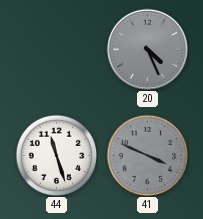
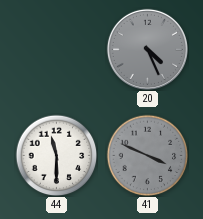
44: 11:27 -> 11:30
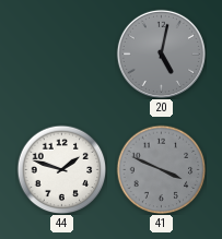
20: 4:26 -> 5:02
44: 11:30 -> 1:48
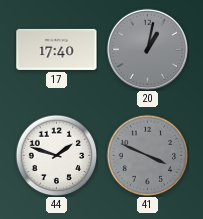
17: none -> 17:40
20: 5:02 -> 1:02
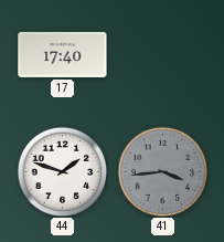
20: 1:02 -> none
41: 3:49 -> 3:44
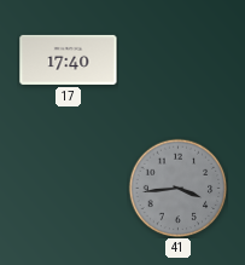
44: 1:48 -> none
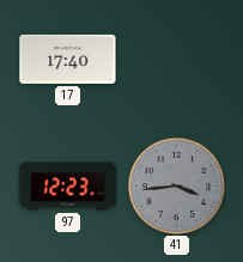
97: none -> 12:23
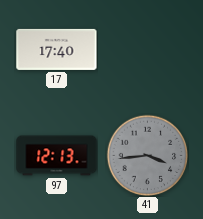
97: 12:23 -> 12:13
